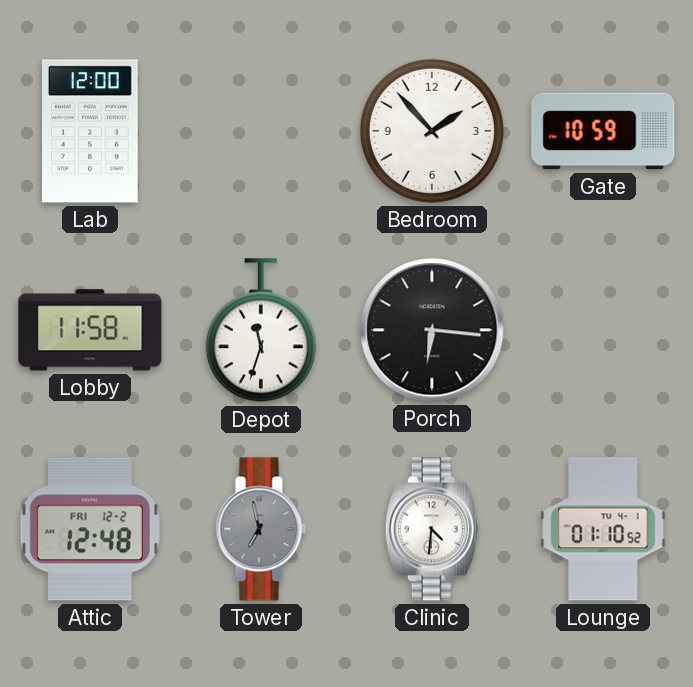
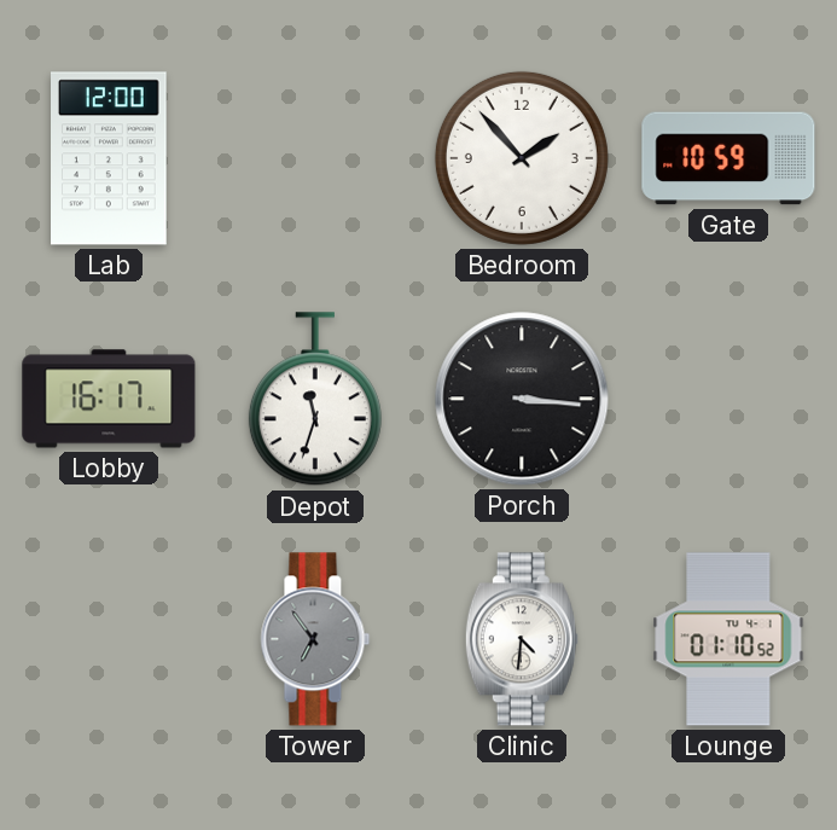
Lobby: 11:58 -> 16:17
Porch: 6:16 -> 3:16
Attic: 12:48 -> none
Tower: 6:58 -> 6:54
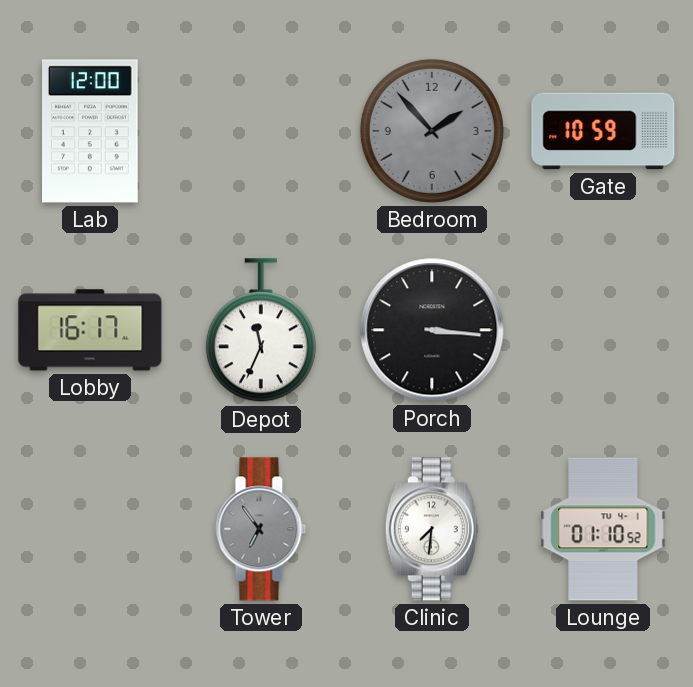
Bedroom dial: white -> grey
Depot: 11:33 -> 11:34
Clinic: 4:31 -> 7:31
